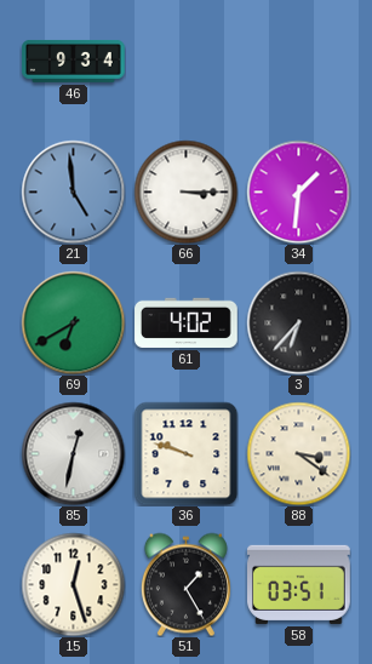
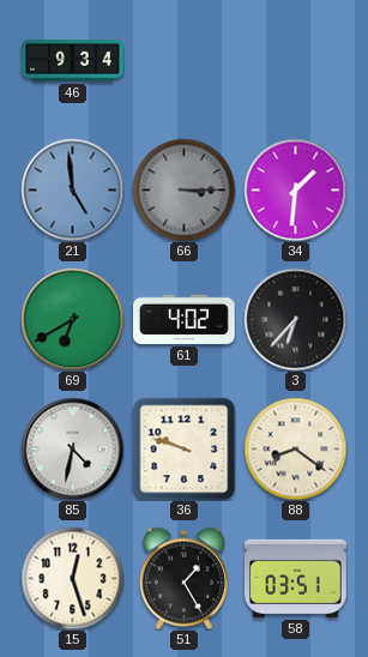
66 dial: white -> grey
85: 12:32 -> 4:32
88: 3:21 -> 8:21
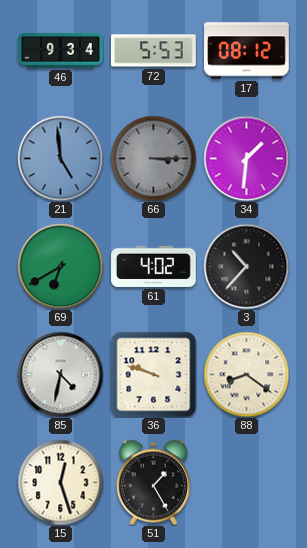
72: none -> 5:53
17: none -> 08:12
3: 6:37 -> 10:37
58: 03:51 -> none
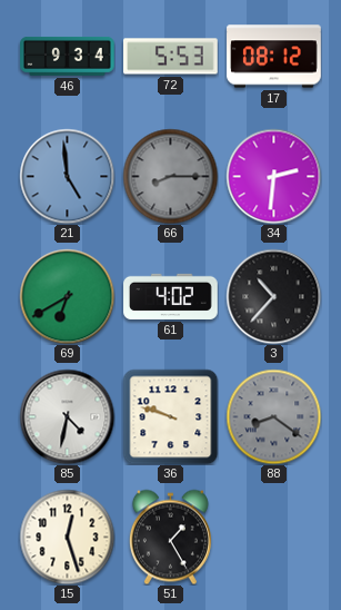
66: 3:15 -> 8:15
34: 1:31 -> 2:31
88 dial: cream -> grey
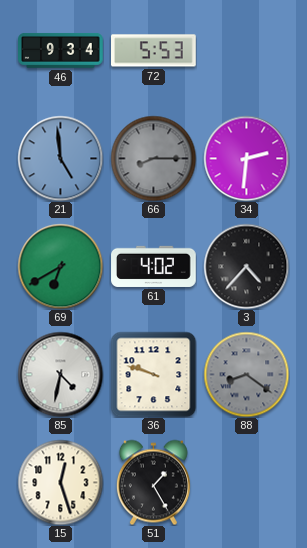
17: 08:12 -> none
3: 10:37 -> 4:37
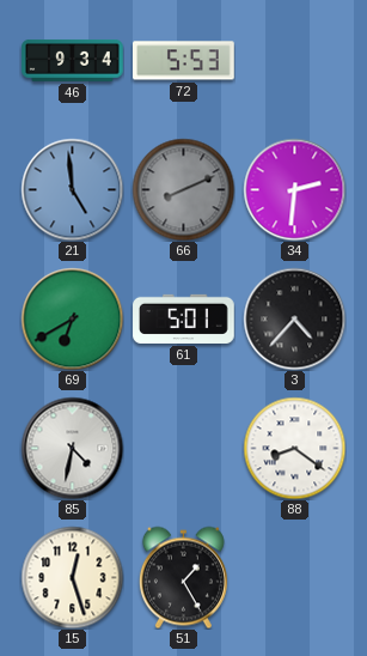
66: 8:15 -> 8:11
61: 4:02 -> 5:01
36: 9:48 -> none
88 dial: grey -> white
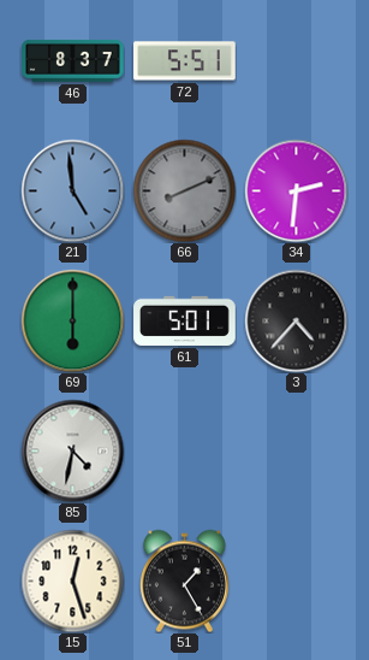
46: 9:34 -> 8:37
72: 5:53 -> 5:51
69: 6:40 -> 6:00
88: 8:21 -> none
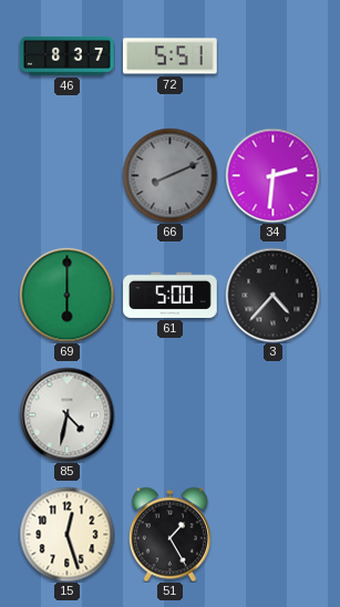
21: 4:59 -> none
61: 5:01 -> 5:00
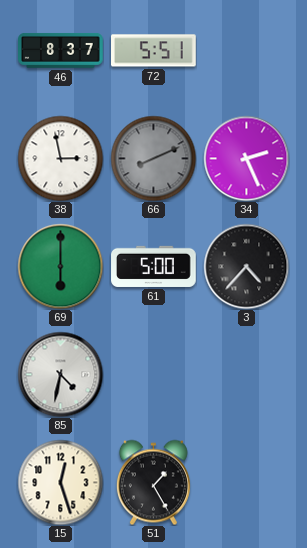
38: none -> 2:58
34: 2:31 -> 2:26
